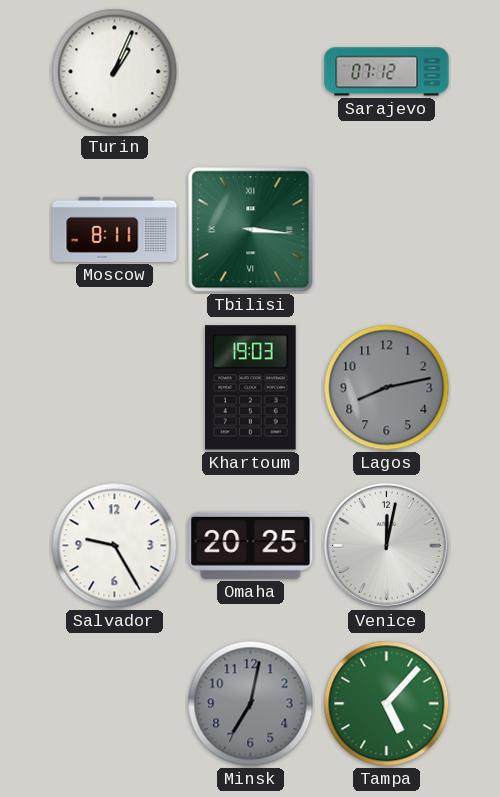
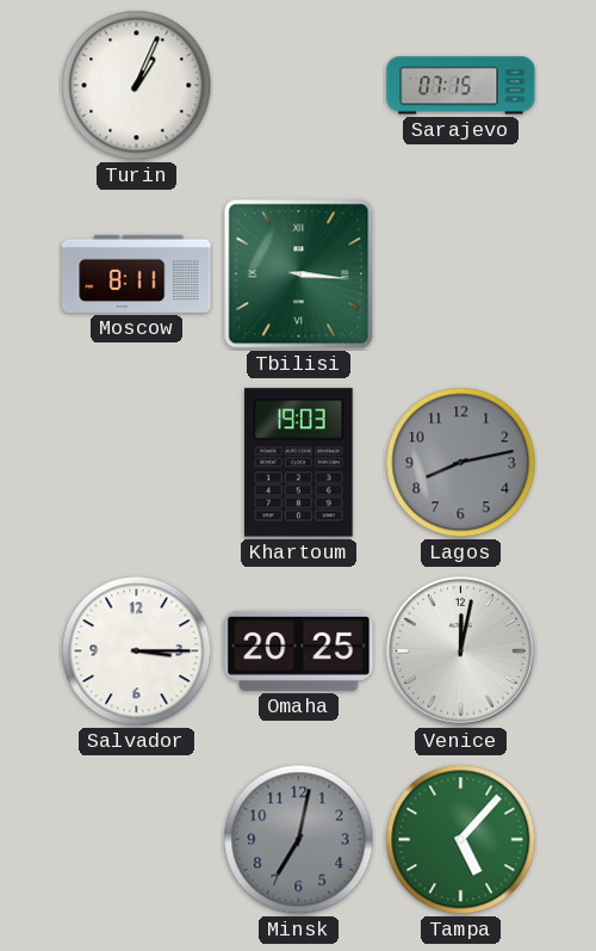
Sarajevo: 07:12 -> 07:15
Salvador: 9:25 -> 3:15
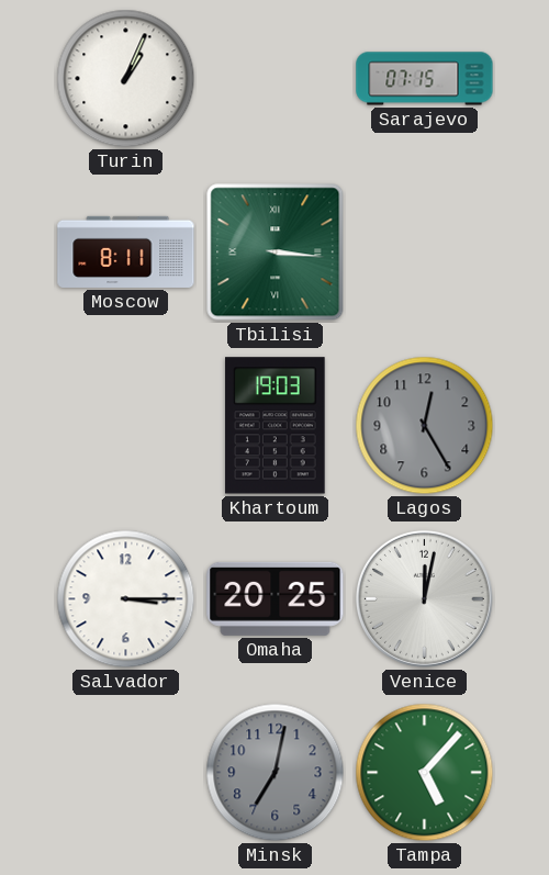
Lagos: 8:13 -> 12:25
